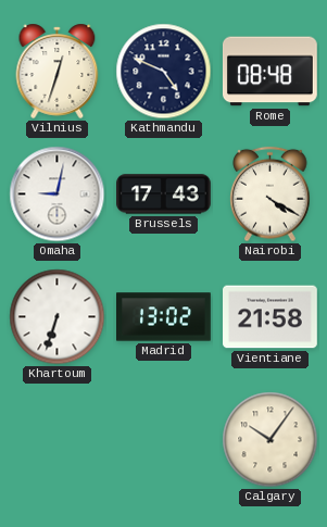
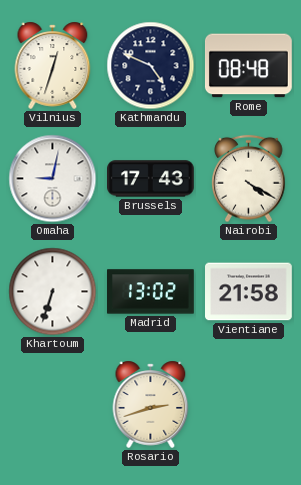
Rosario: none -> 2:42
Calgary: 10:06 -> none
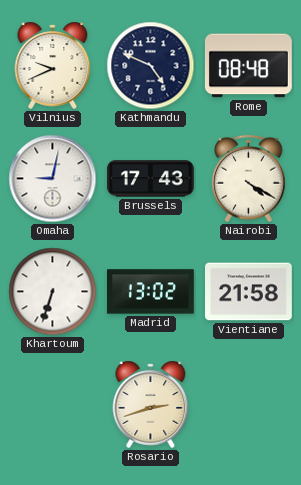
Vilnius: 12:33 -> 9:41
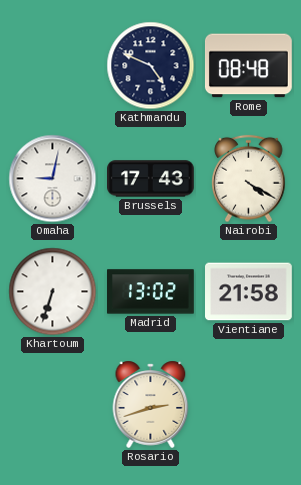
Vilnius: 9:41 -> none
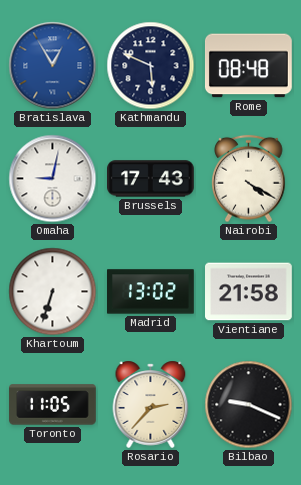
Bratislava: none -> 12:55
Kathmandu: 4:49 -> 5:49
Toronto: none -> 11:05
Rosario: 2:42 -> 2:37
Bilbao: none -> 9:19
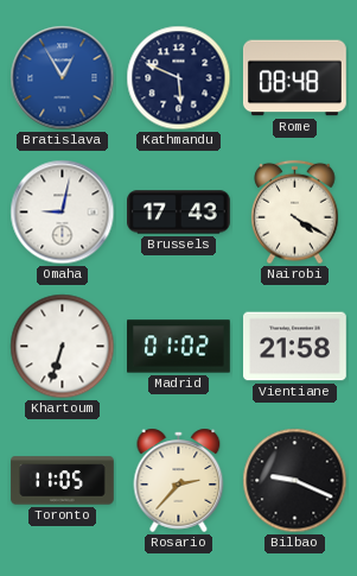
Madrid: 13:02 -> 01:02
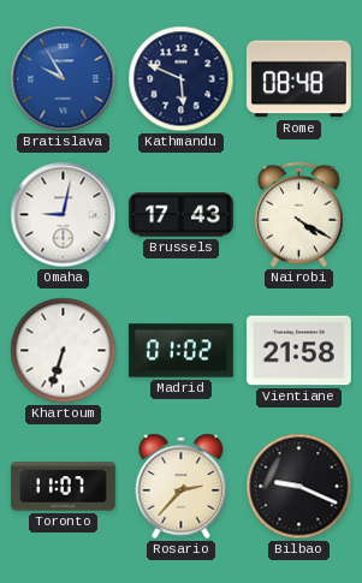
Bratislava: 12:55 -> 9:55
Toronto: 11:05 -> 11:07
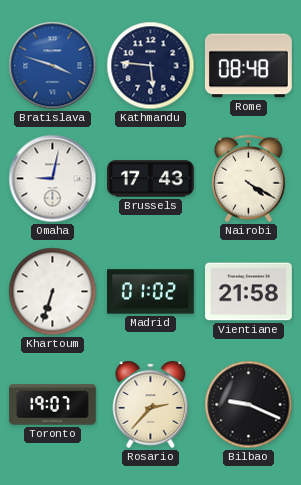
Bratislava: 9:55 -> 3:48
Kathmandu: 5:49 -> 5:46
Toronto: 11:07 -> 19:07
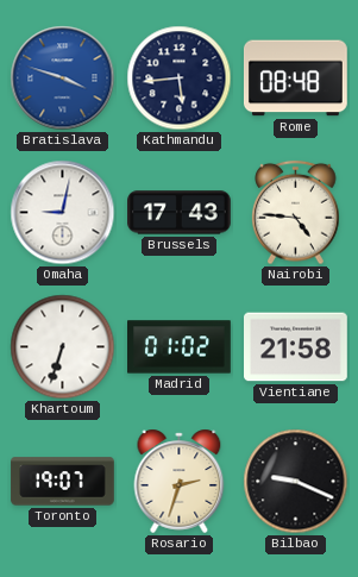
Kathmandu: 5:46 -> 5:44
Nairobi: 4:20 -> 4:46
Rosario: 2:37 -> 2:33
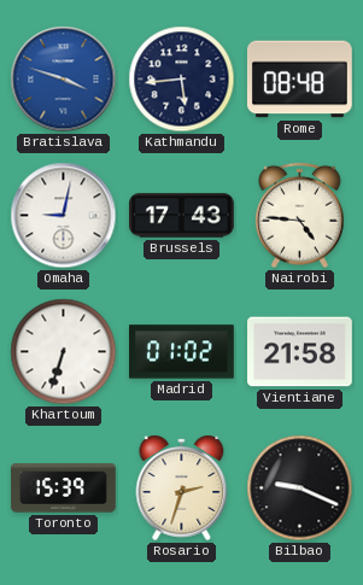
Toronto: 19:07 -> 15:39
